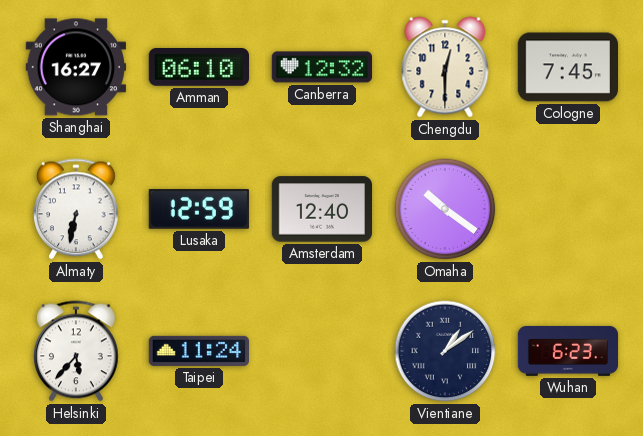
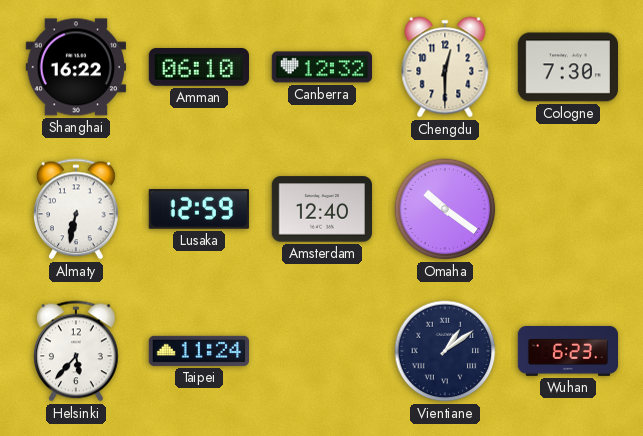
Shanghai: 16:27 -> 16:22
Cologne: 7:45 -> 7:30
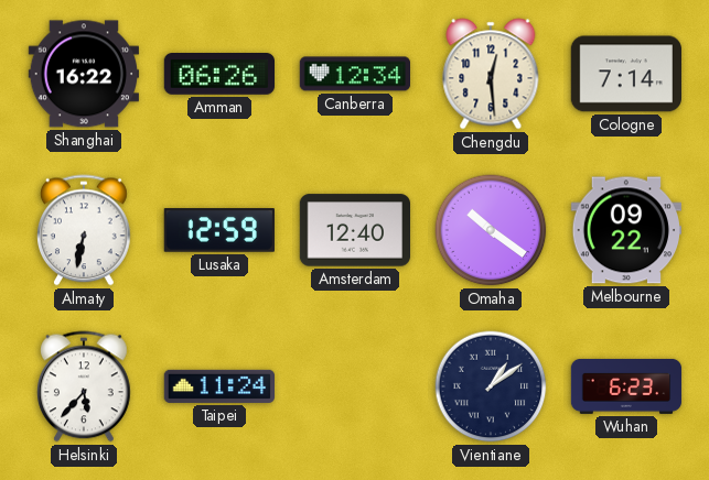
Amman: 06:10 -> 06:26
Canberra: 12:32 -> 12:34
Chengdu: 12:30 -> 12:29
Cologne: 7:30 -> 7:14
Melbourne: none -> 09:22
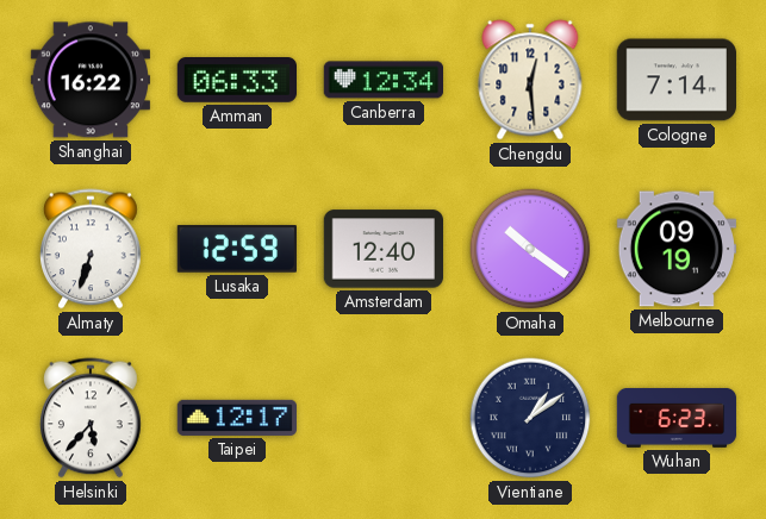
Amman: 06:26 -> 06:33
Almaty: 6:32 -> 6:33
Melbourne: 09:22 -> 09:19
Taipei: 11:24 -> 12:17
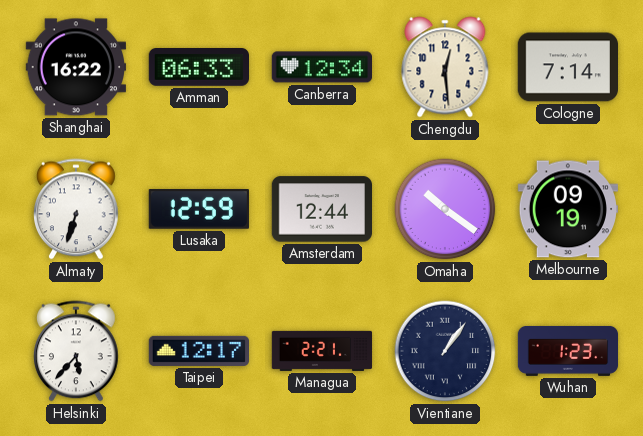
Amsterdam: 12:40 -> 12:44
Managua: none -> 2:21
Vientiane: 1:09 -> 1:06
Wuhan: 6:23 -> 1:23
